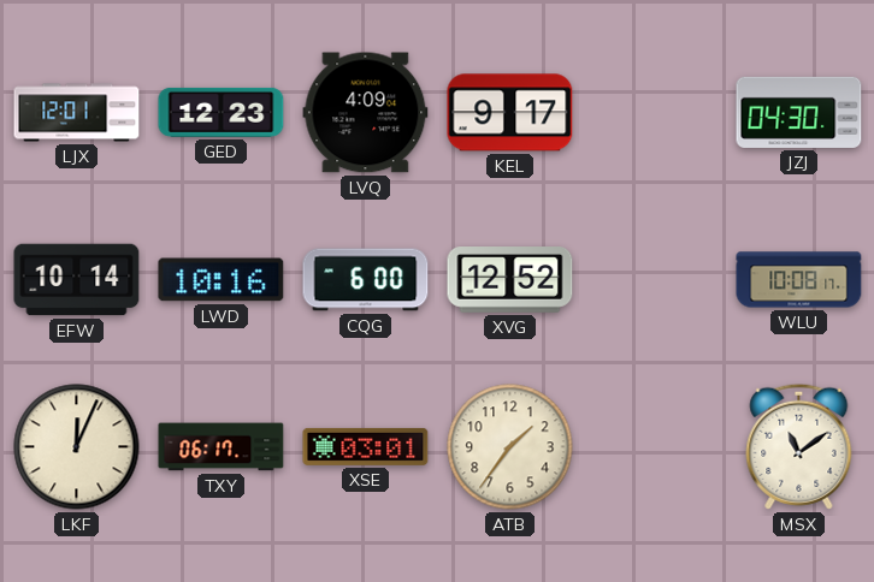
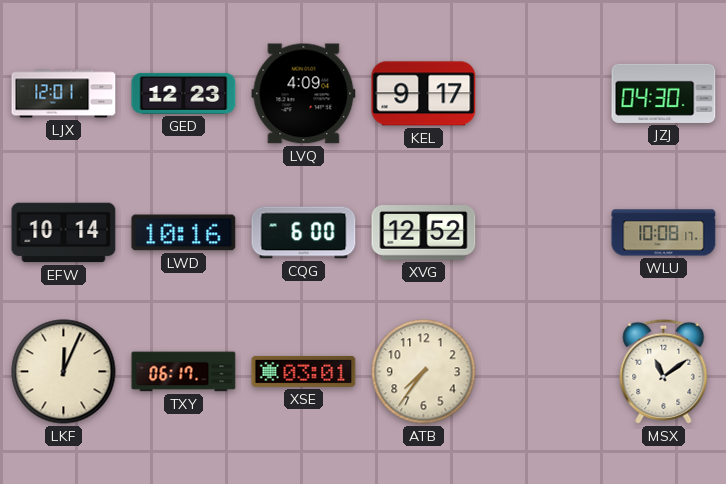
ATB: 1:36 -> 7:36
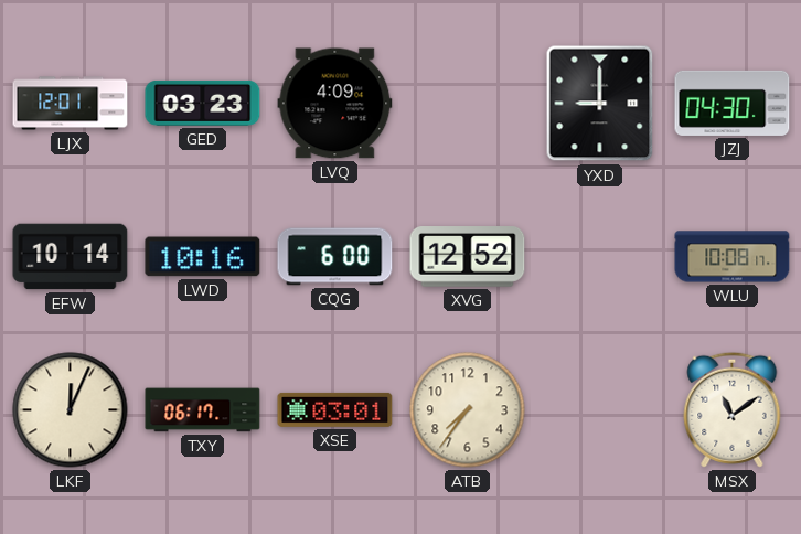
GED: 12:23 -> 03:23
KEL: 9:17 -> none
YXD: none -> 9:00
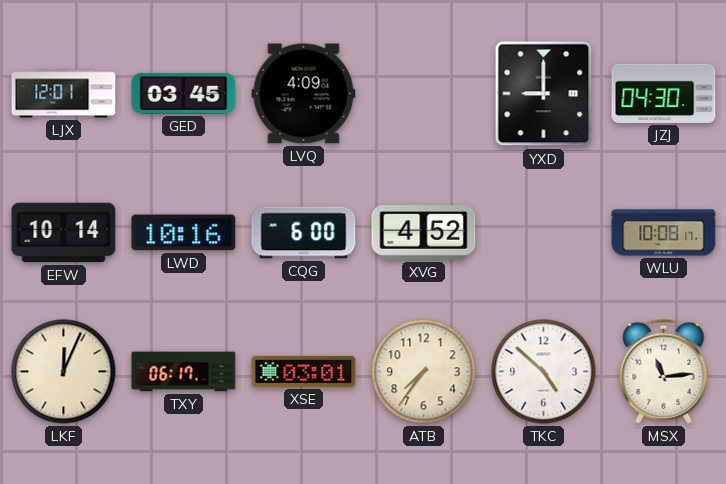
GED: 03:23 -> 03:45
XVG: 12:52 -> 4:52
TKC: none -> 4:52
MSX: 11:09 -> 11:14
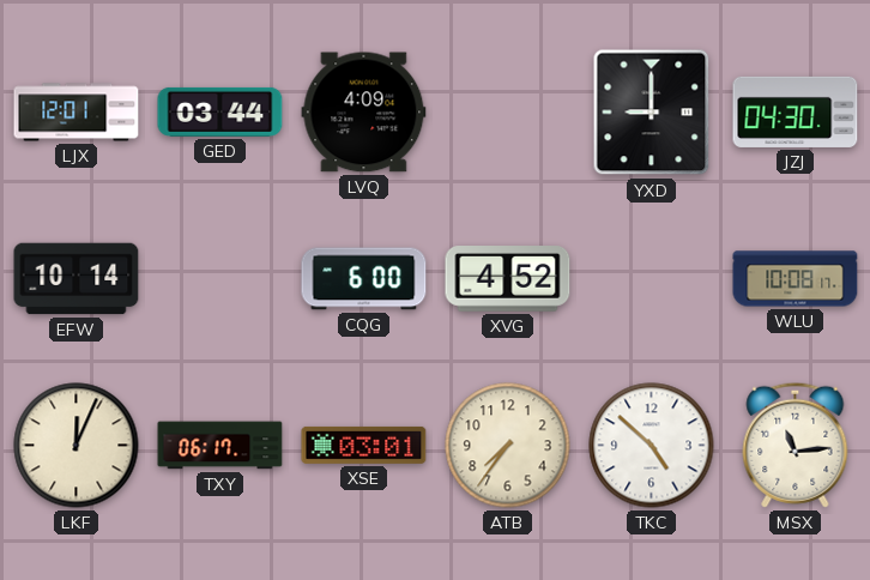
GED: 03:45 -> 03:44
LWD: 10:16 -> none
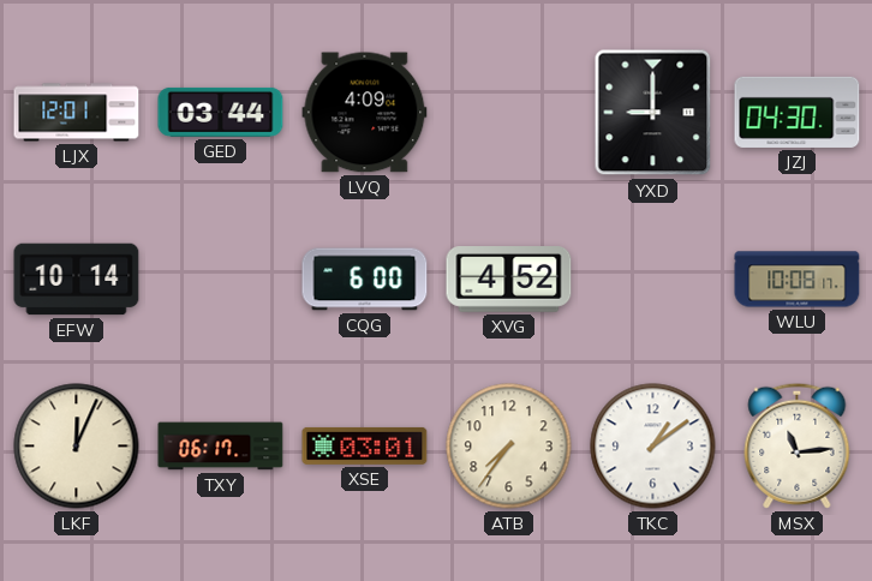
TKC: 4:52 -> 1:09
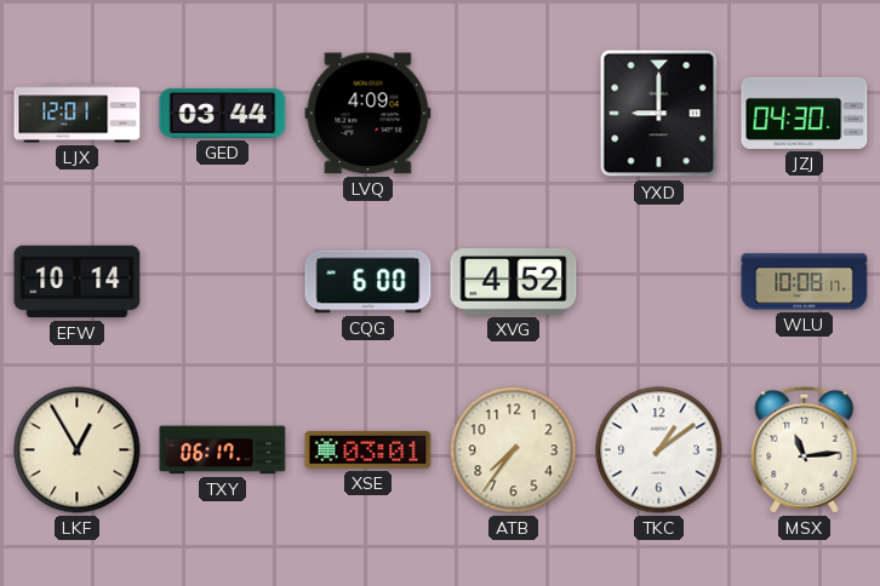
LKF: 12:04 -> 12:55
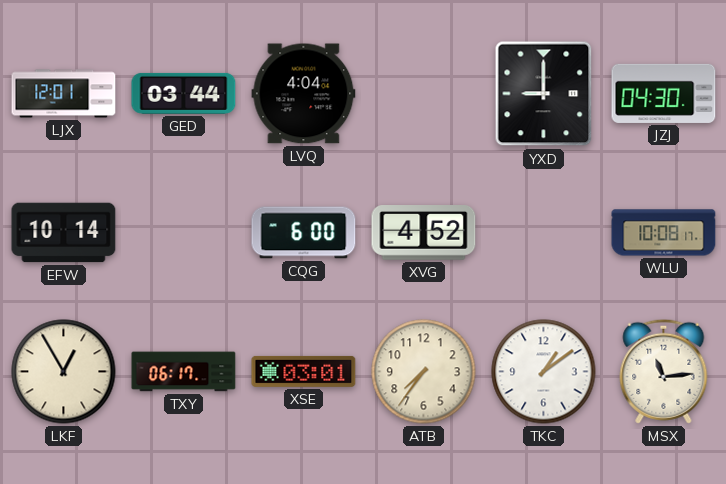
LVQ: 4:09 -> 4:04
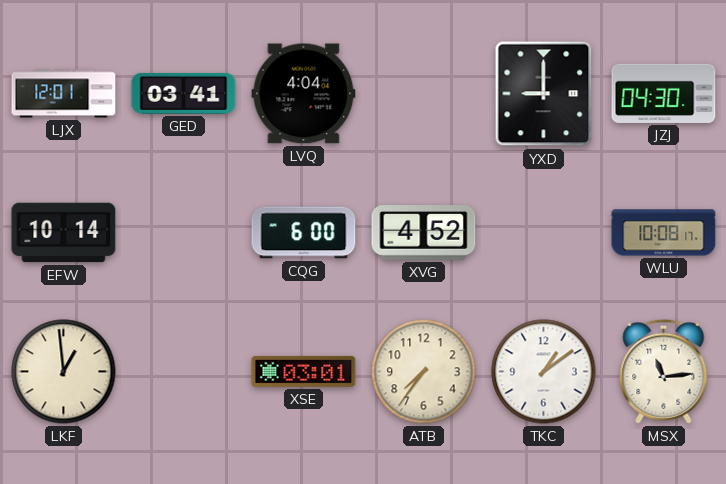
GED: 03:44 -> 03:41
LKF: 12:55 -> 12:59
TXY: 06:17 -> none
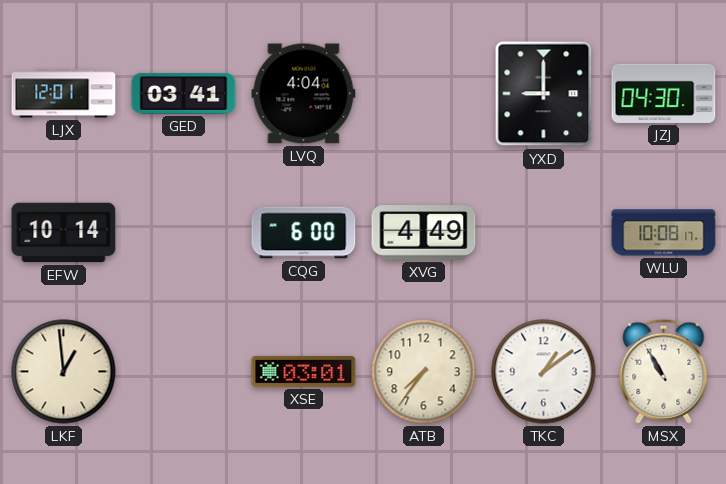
XVG: 4:52 -> 4:49
MSX: 11:14 -> 10:55
